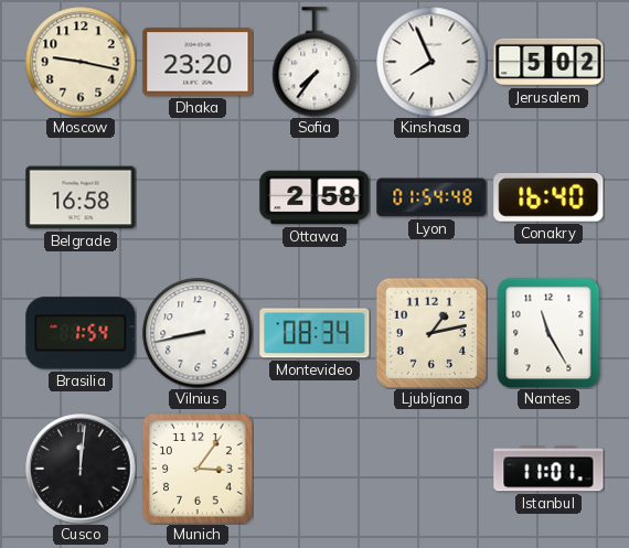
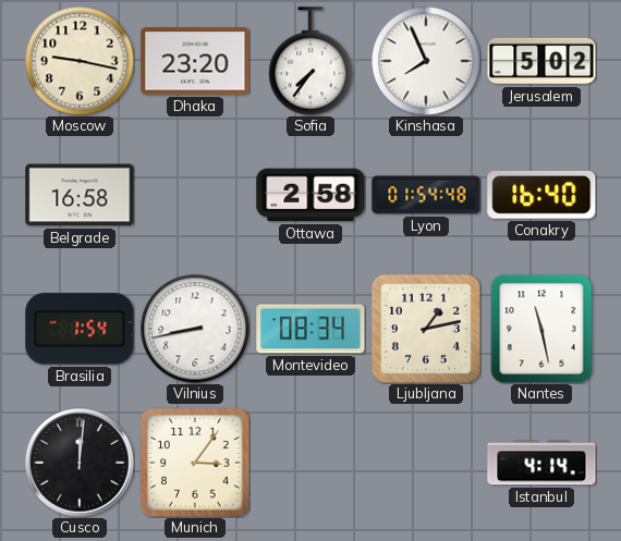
Nantes: 11:25 -> 11:28
Istanbul: 11:01 -> 4:14
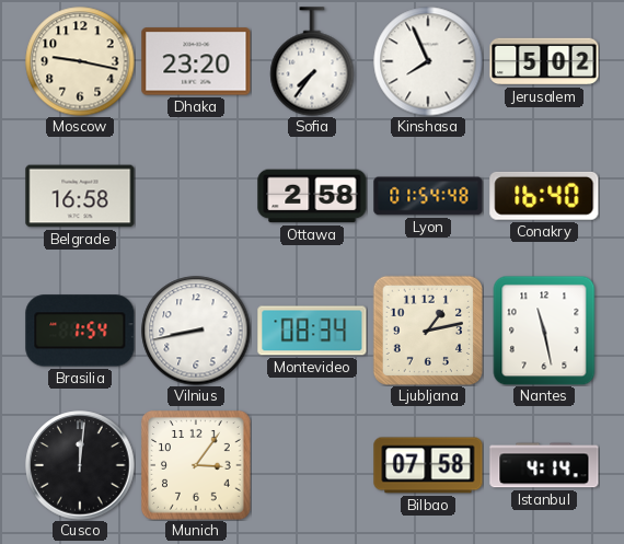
Bilbao: none -> 07:58
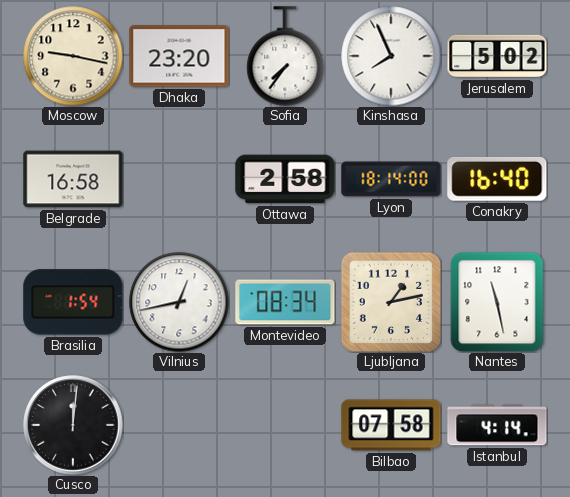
Lyon: 01:54 -> 18:14
Vilnius: 8:43 -> 12:43
Munich: 3:06 -> none
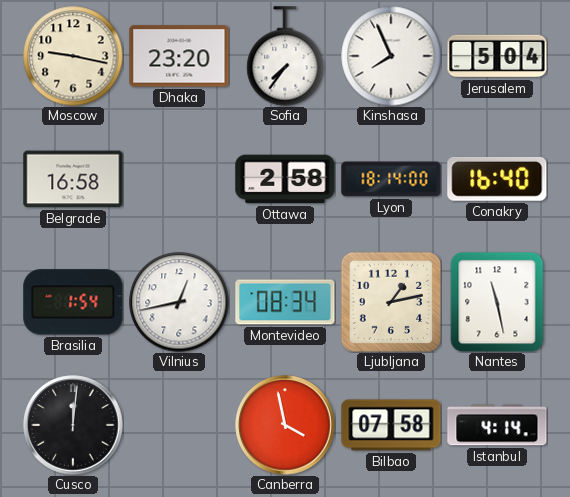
Jerusalem: 5:02 -> 5:04
Canberra: none -> 3:58
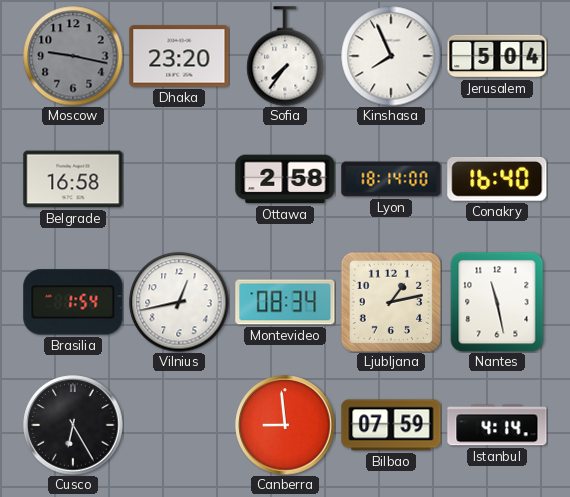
Moscow dial: cream -> grey
Cusco: 12:01 -> 6:25
Canberra: 3:58 -> 8:59
Bilbao: 07:58 -> 07:59
